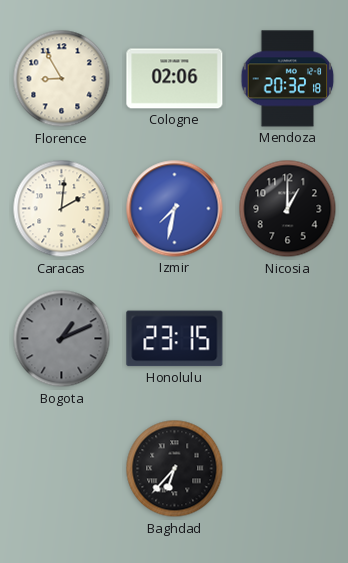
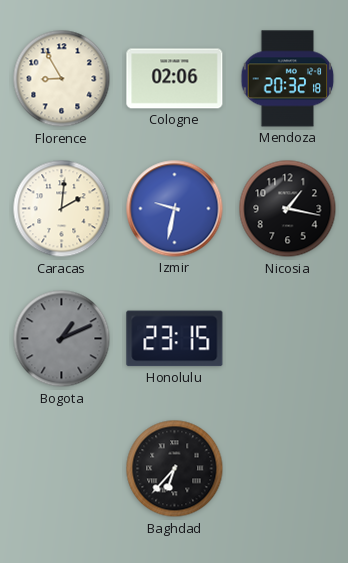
Izmir: 7:32 -> 9:32
Nicosia: 1:00 -> 1:17
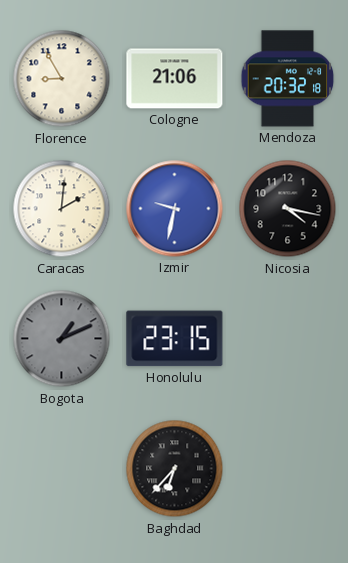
Cologne: 02:06 -> 21:06
Nicosia: 1:17 -> 4:17
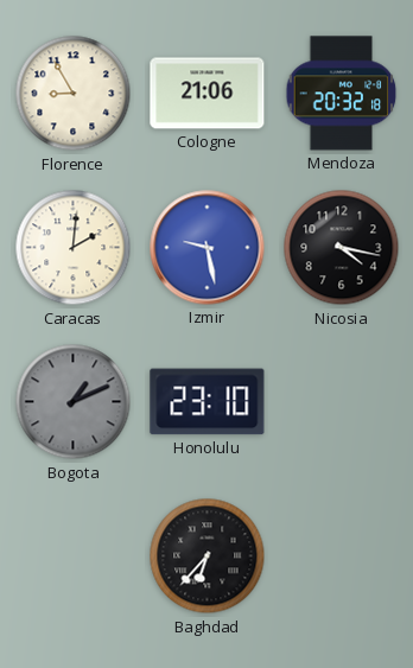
Izmir: 9:32 -> 9:28
Honolulu: 23:15 -> 23:10
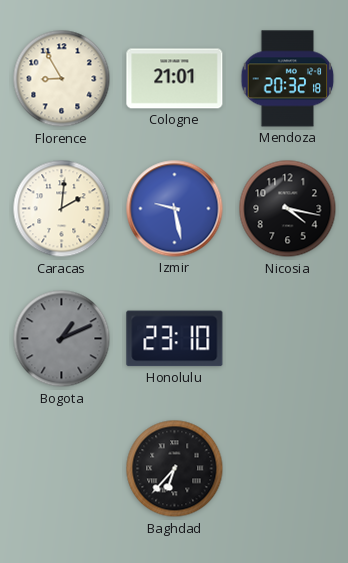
Cologne: 21:06 -> 21:01
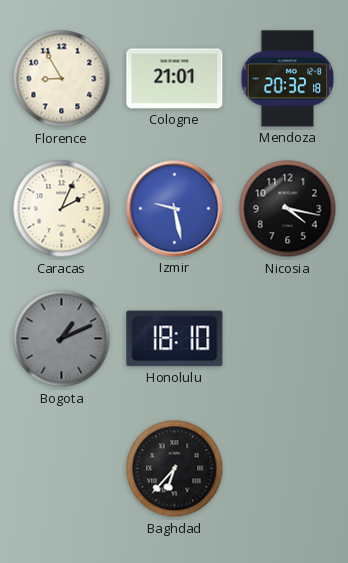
Caracas: 2:01 -> 2:04
Honolulu: 23:10 -> 18:10
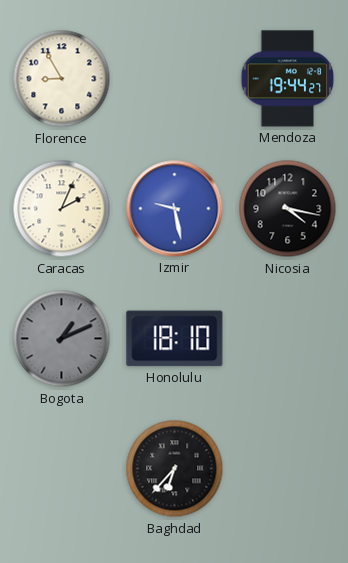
Cologne: 21:01 -> none
Mendoza: 20:32 -> 19:44
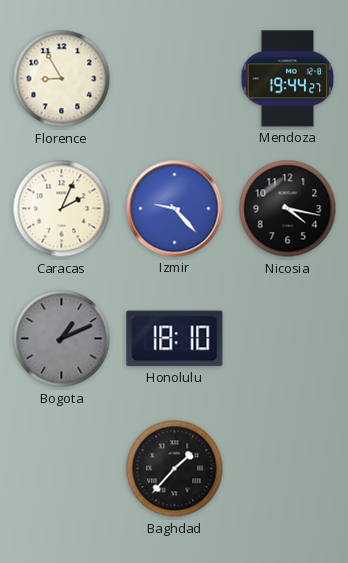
Izmir: 9:28 -> 9:23
Baghdad: 6:37 -> 1:37
